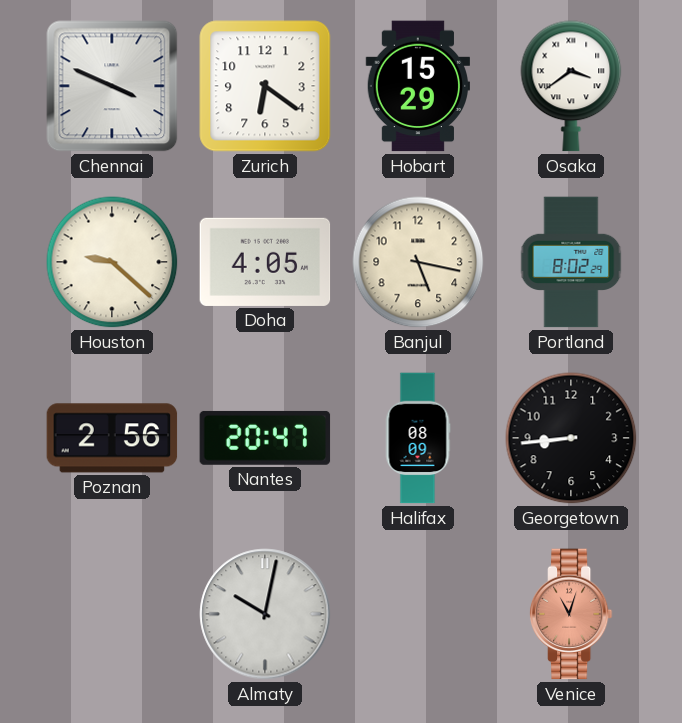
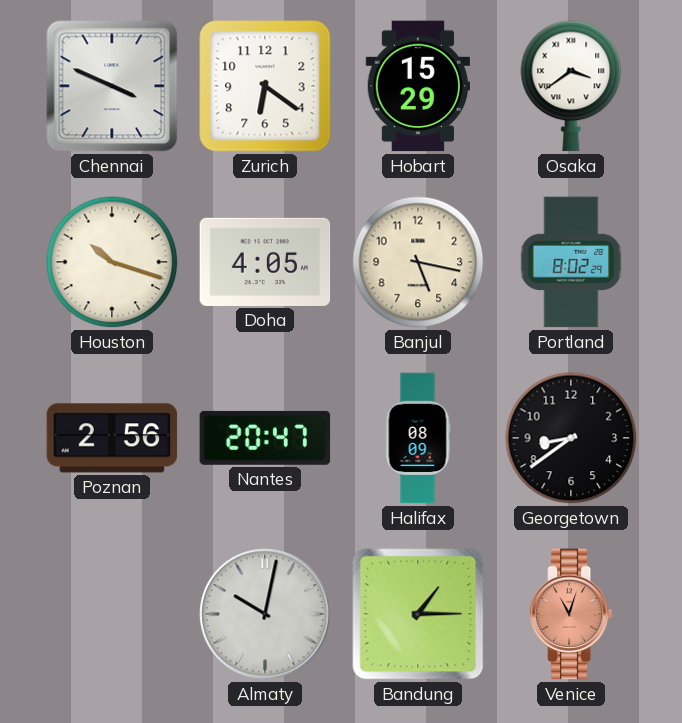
Houston: 9:22 -> 10:18
Georgetown: 8:44 -> 8:39
Bandung: none -> 1:15
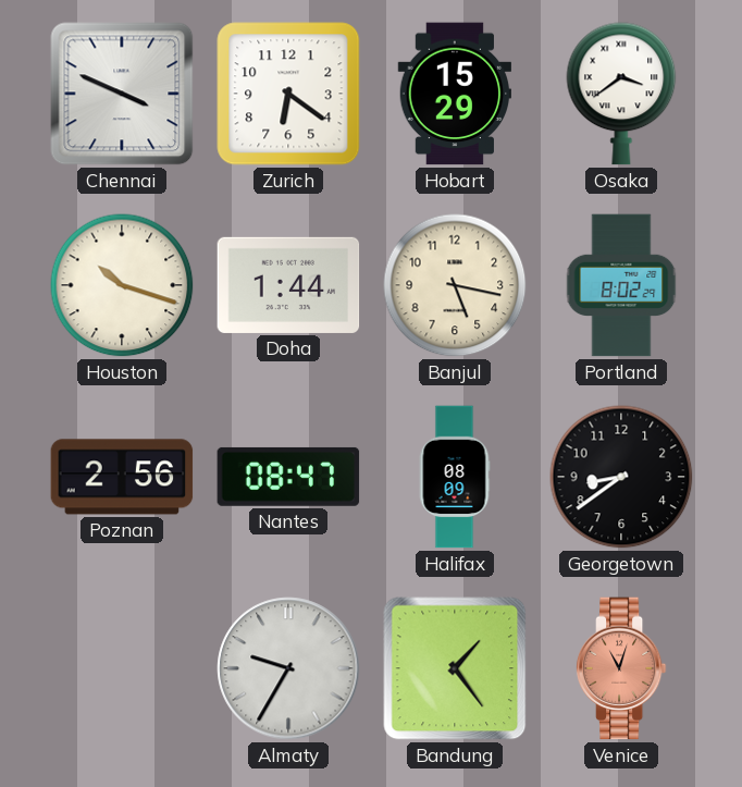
Doha: 4:05 -> 1:44
Nantes: 20:47 -> 08:47
Almaty: 10:02 -> 9:35
Bandung: 1:15 -> 1:24
